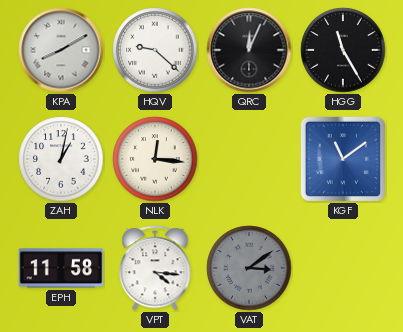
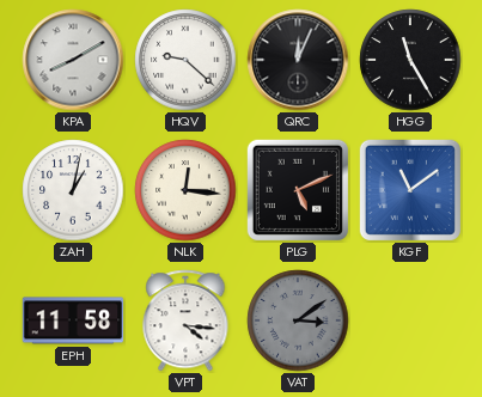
PLG: none -> 5:11
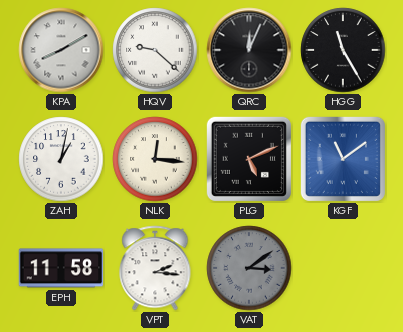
VPT: 4:16 -> 2:16
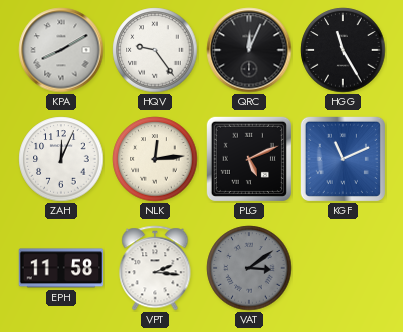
HQV: 9:22 -> 9:24
ZAH: 1:02 -> 12:04
NLK: 12:16 -> 12:14
KGF: 11:09 -> 11:11
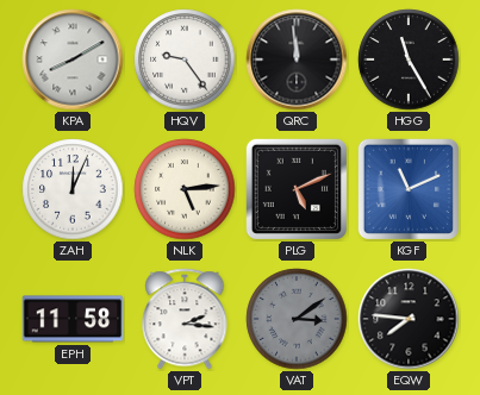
QRC: 12:04 -> 11:59
NLK: 12:14 -> 5:14
EQW: none -> 7:46
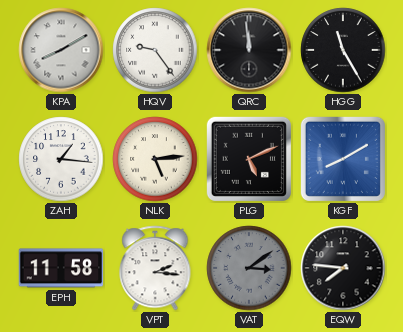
ZAH: 12:04 -> 1:16
KGF: 11:11 -> 8:10
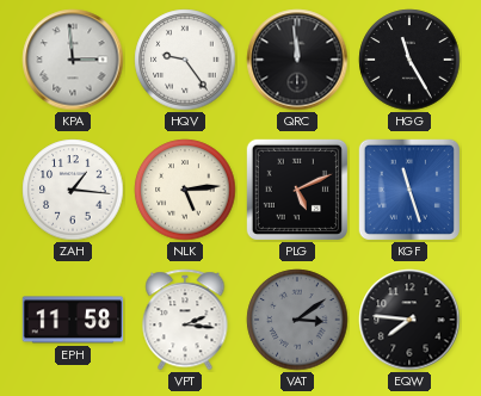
KPA: 8:10 -> 2:59
KGF: 8:10 -> 11:27
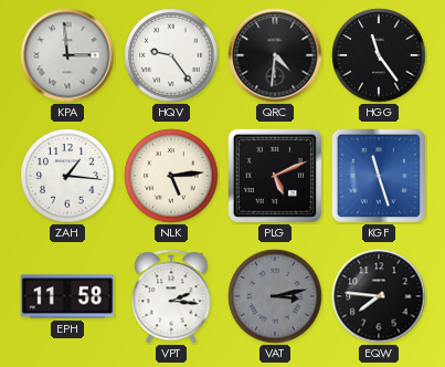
QRC: 11:59 -> 4:31
HGG: 11:25 -> 11:24
VAT: 3:09 -> 3:13
